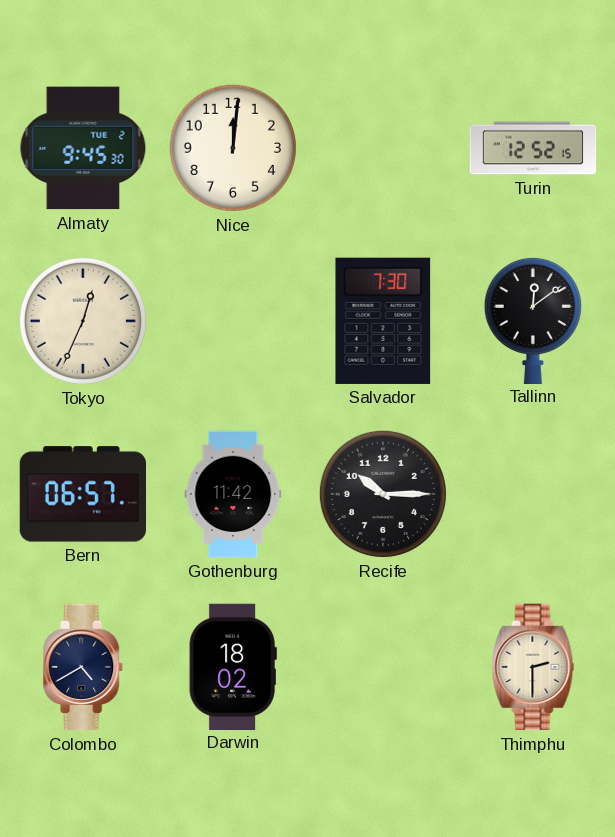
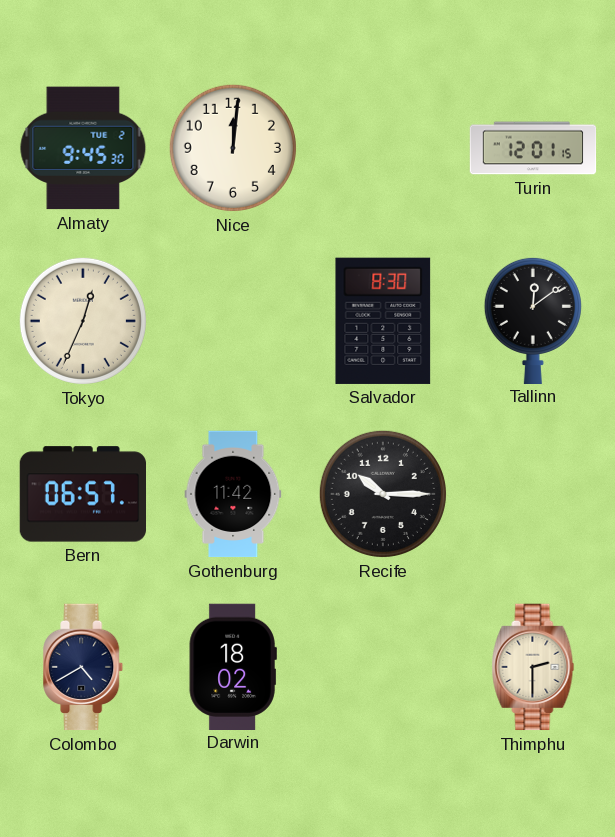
Turin: 12:52 -> 12:01
Salvador: 7:30 -> 8:30
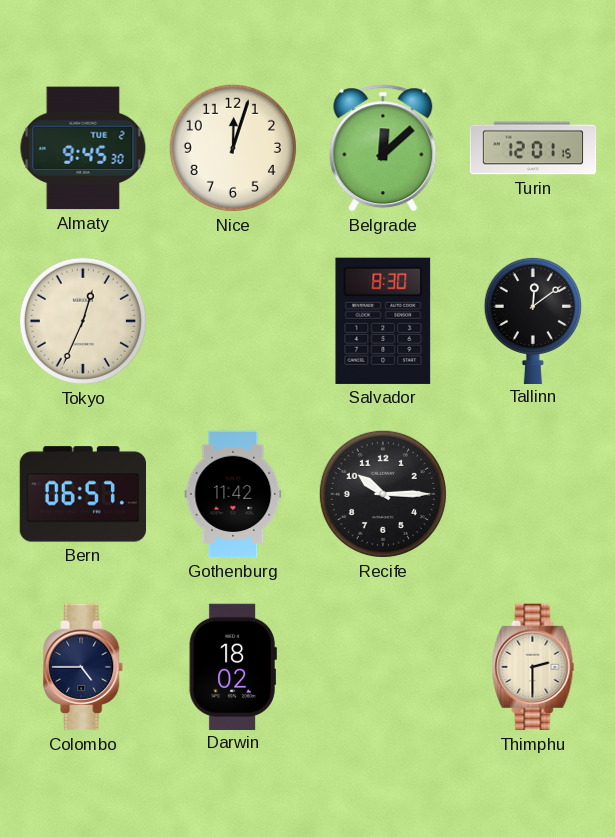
Nice: 12:01 -> 12:03
Belgrade: none -> 12:08
Colombo: 4:40 -> 4:45
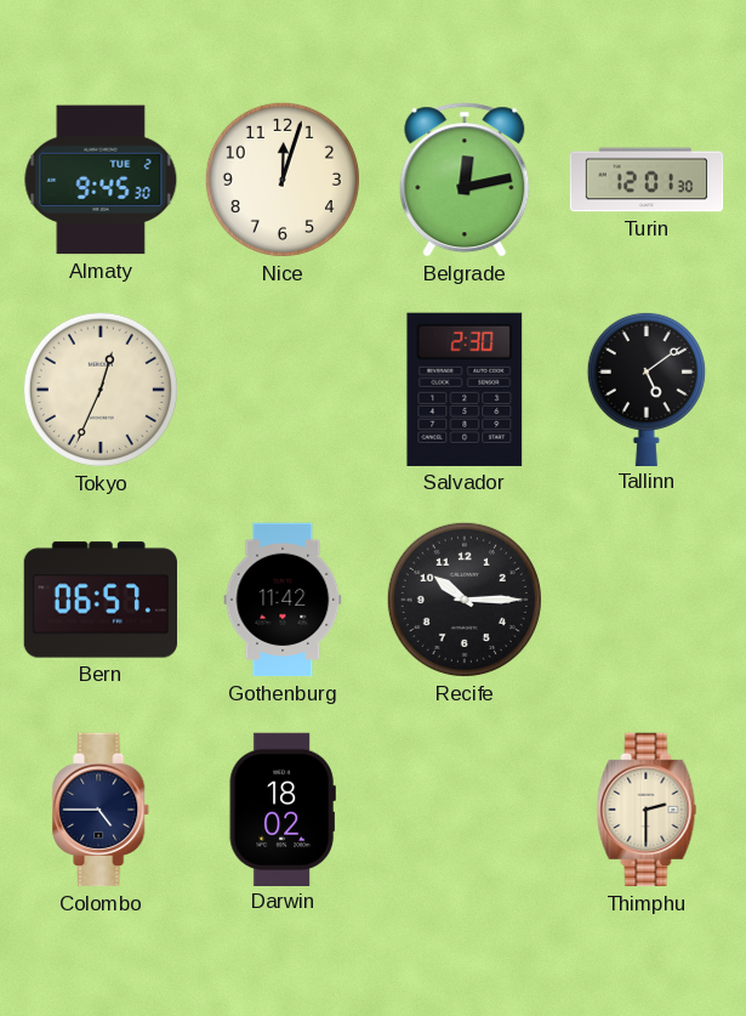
Belgrade: 12:08 -> 12:13
Turin: 12:01:15 -> 12:01:30
Salvador: 8:30 -> 2:30
Tallinn: 12:09 -> 5:09
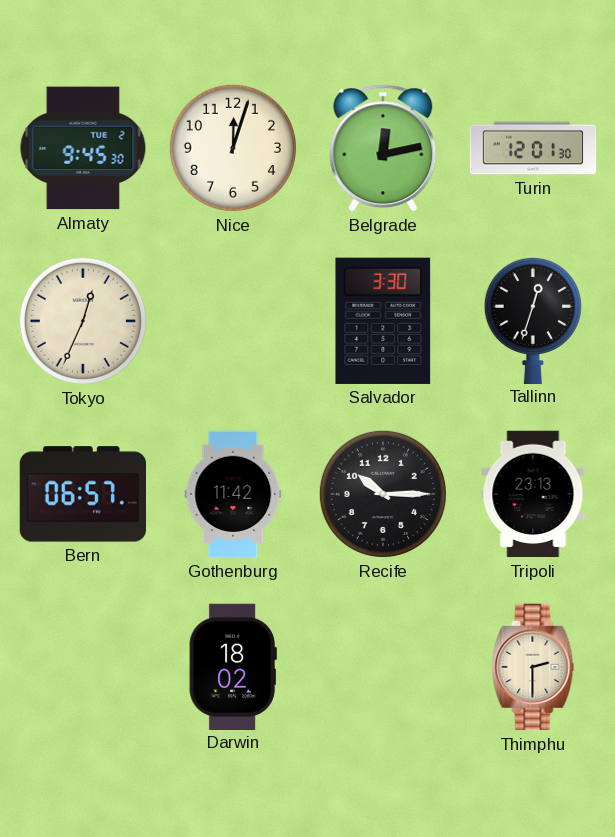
Salvador: 2:30 -> 3:30
Tallinn: 5:09 -> 12:33
Tripoli: none -> 23:13
Colombo: 4:45 -> none
